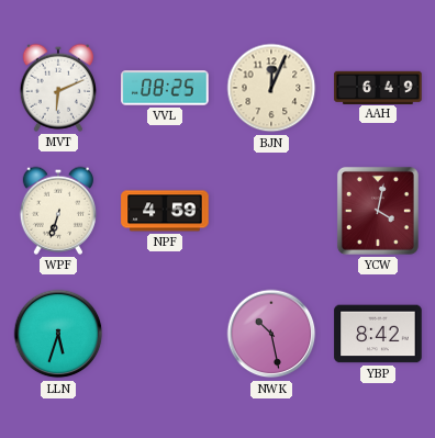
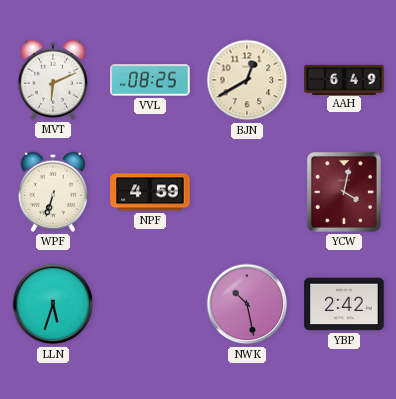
BJN: 12:04 -> 12:40
YBP: 8:42 -> 2:42
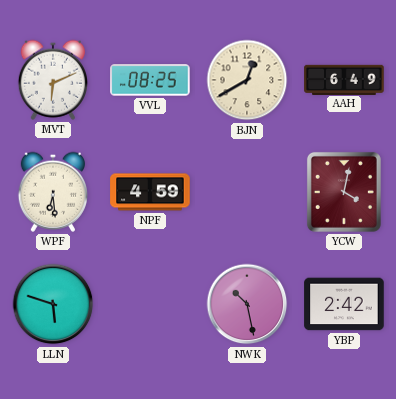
WPF: 6:33 -> 6:29
LLN: 5:33 -> 5:48
